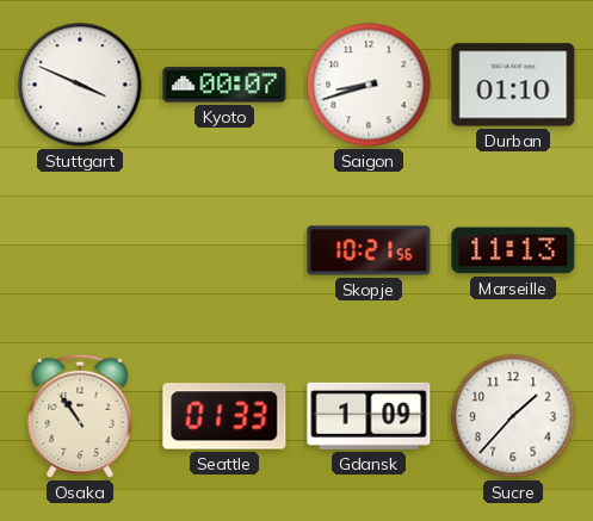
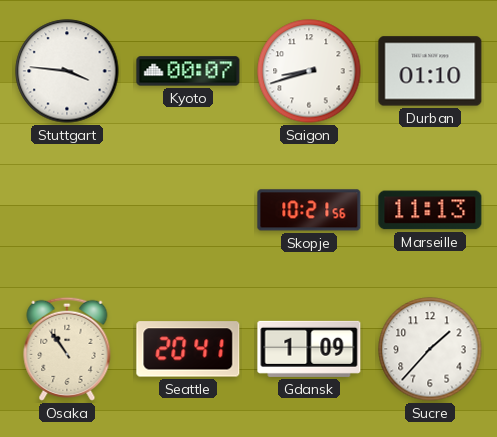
Stuttgart: 3:49 -> 3:46
Seattle: 01:33 -> 20:41
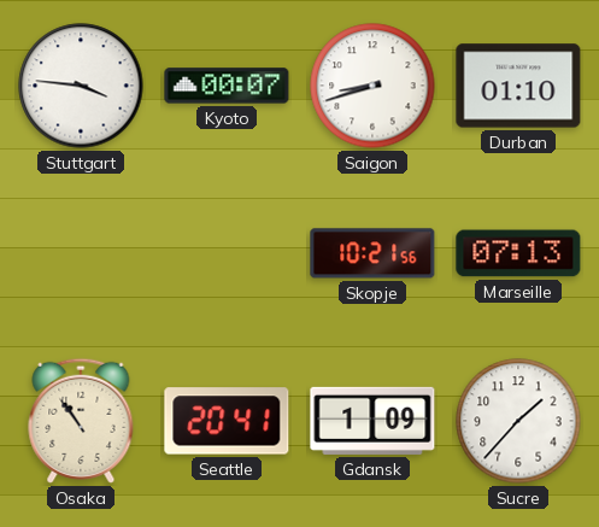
Marseille: 11:13 -> 07:13
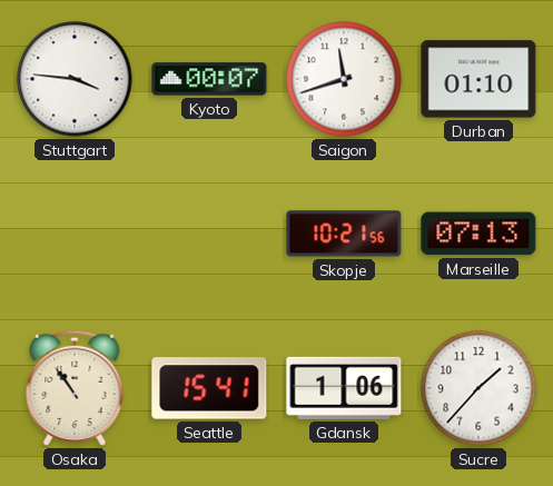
Saigon: 8:42 -> 11:42
Seattle: 20:41 -> 15:41
Gdansk: 1:09 -> 1:06
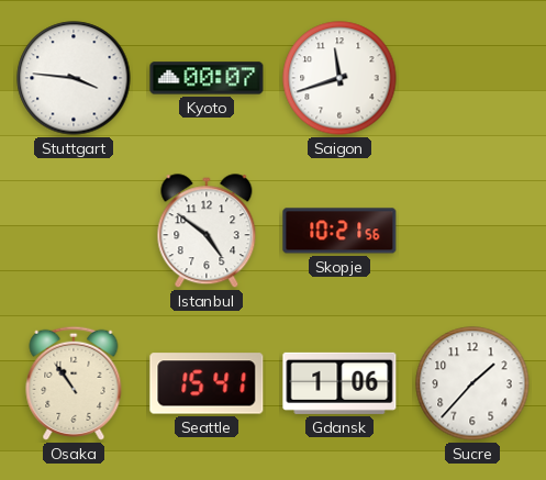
Durban: 01:10 -> none
Istanbul: none -> 4:51
Marseille: 07:13 -> none
